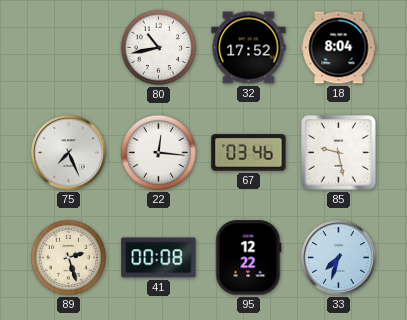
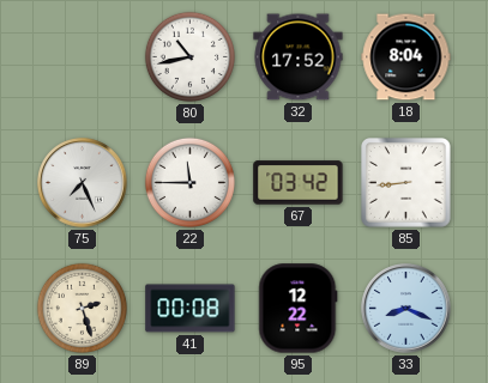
22: 12:16 -> 11:45
67: 03:46 -> 03:42
85: 9:28 -> 8:44
33: 7:33 -> 8:19
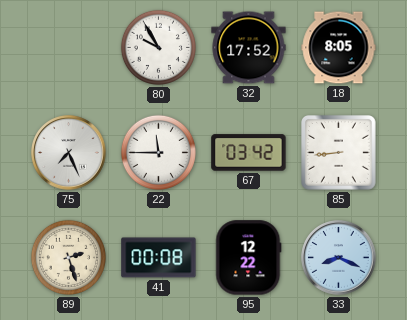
80: 10:43 -> 9:55
18: 8:04 -> 8:05
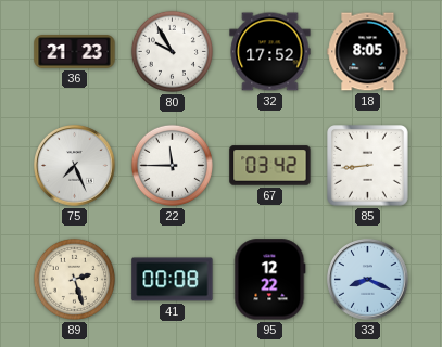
36: none -> 21:23
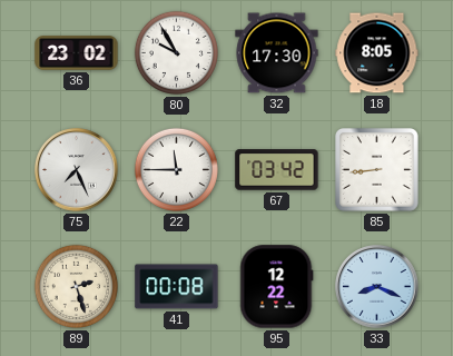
36: 21:23 -> 23:02
32: 17:52 -> 17:30
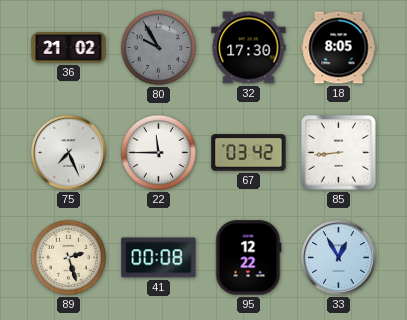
36: 23:02 -> 21:02
80 dial: white -> grey
33: 8:19 -> 12:55
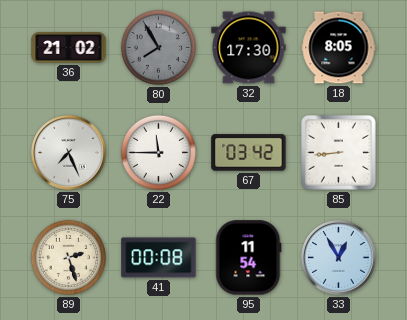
80: 9:55 -> 7:55
95: 12:22 -> 11:54
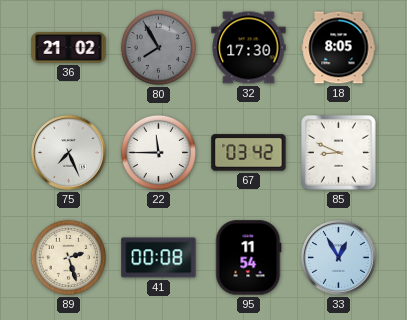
85: 8:44 -> 8:49
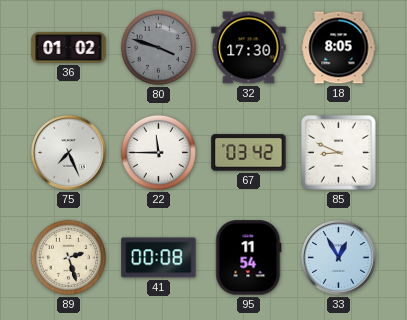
36: 21:02 -> 01:02
80: 7:55 -> 3:48
